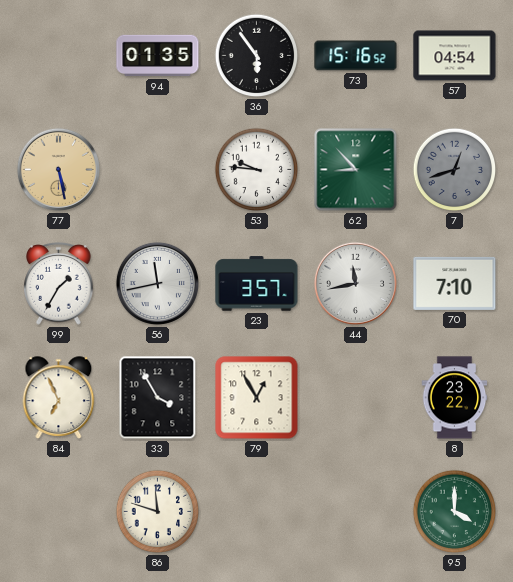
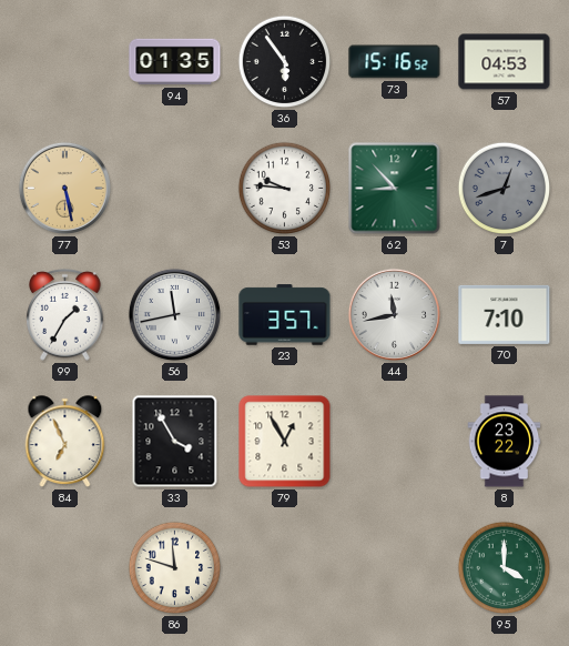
57: 04:54 -> 04:53
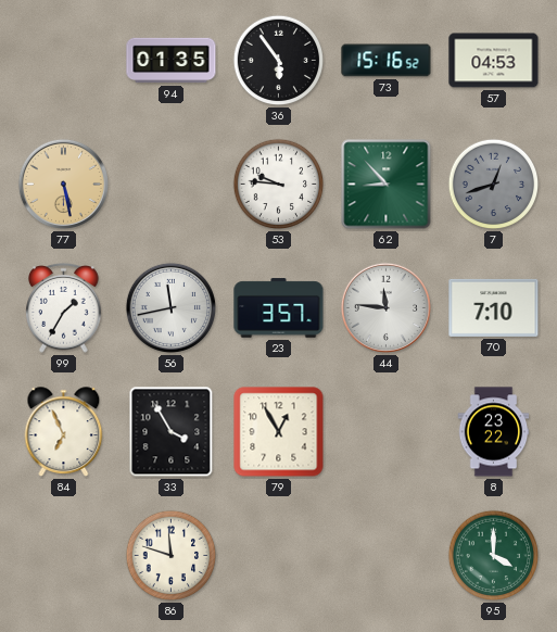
44: 11:43 -> 11:46
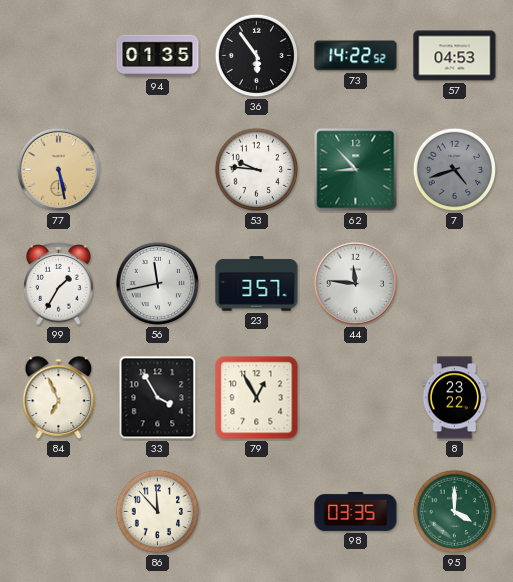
73: 15:16 -> 14:22
7: 12:42 -> 4:42
70: 7:10 -> none
86: 11:48 -> 11:53
98: none -> 03:35
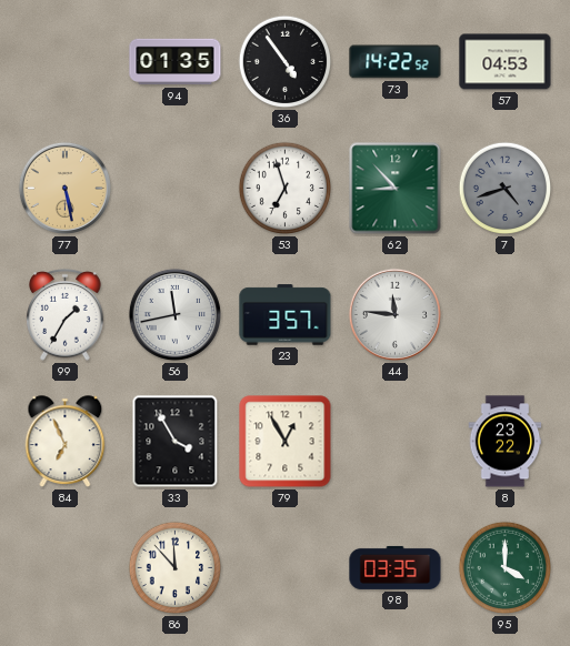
36: 5:54 -> 4:54
53: 9:46 -> 6:57
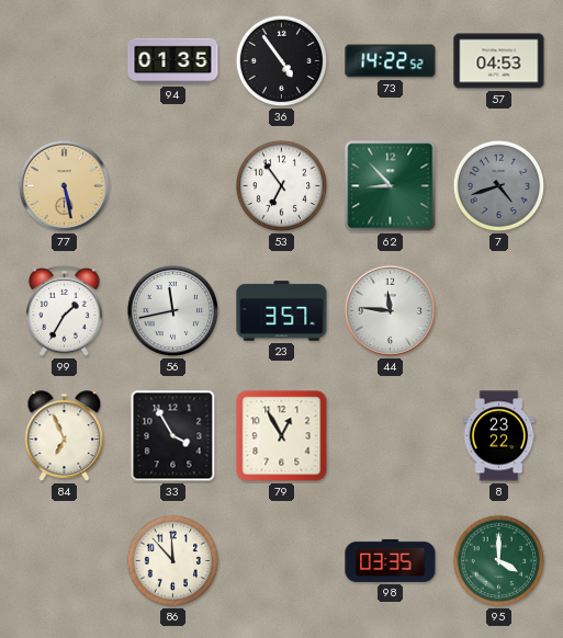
53: 6:57 -> 6:54
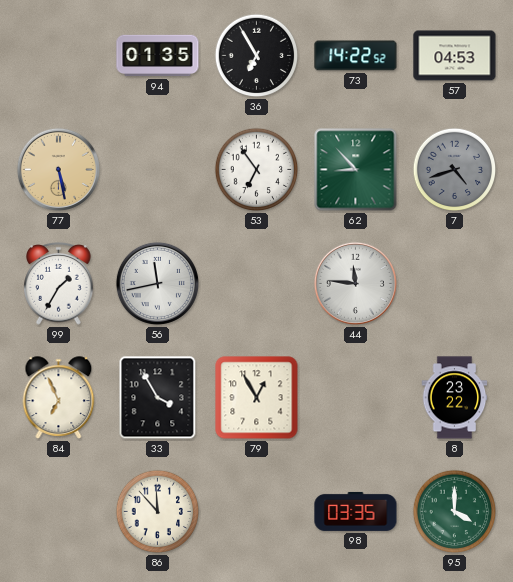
36: 4:54 -> 6:55
23: 3:57 -> none
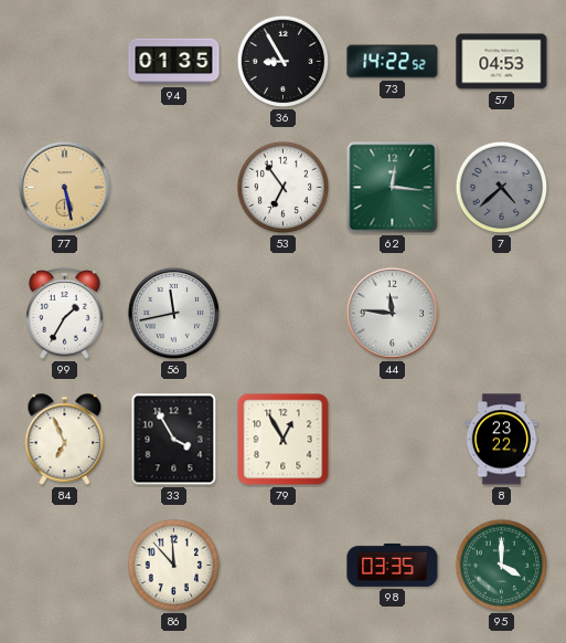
36: 6:55 -> 8:55
62: 8:53 -> 12:16
7: 4:42 -> 4:38
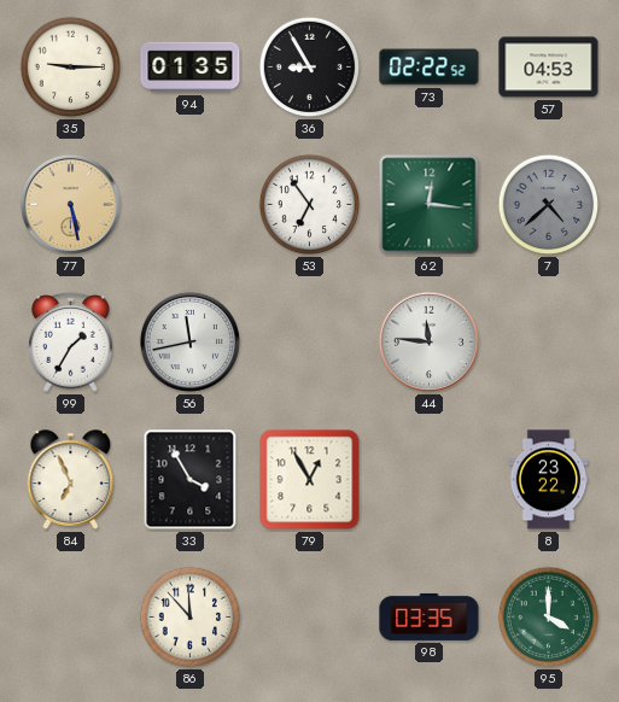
35: none -> 9:15
73: 14:22 -> 02:22
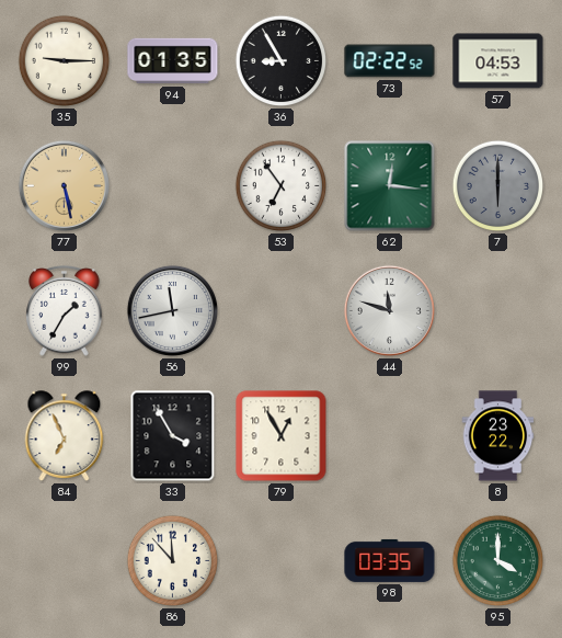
7: 4:38 -> 6:00
44: 11:46 -> 11:48
